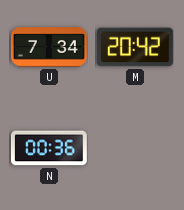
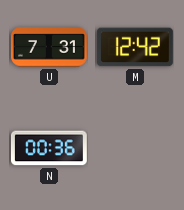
U: 7:34 -> 7:31
M: 20:42 -> 12:42
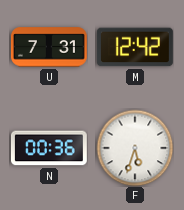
F: none -> 5:33
